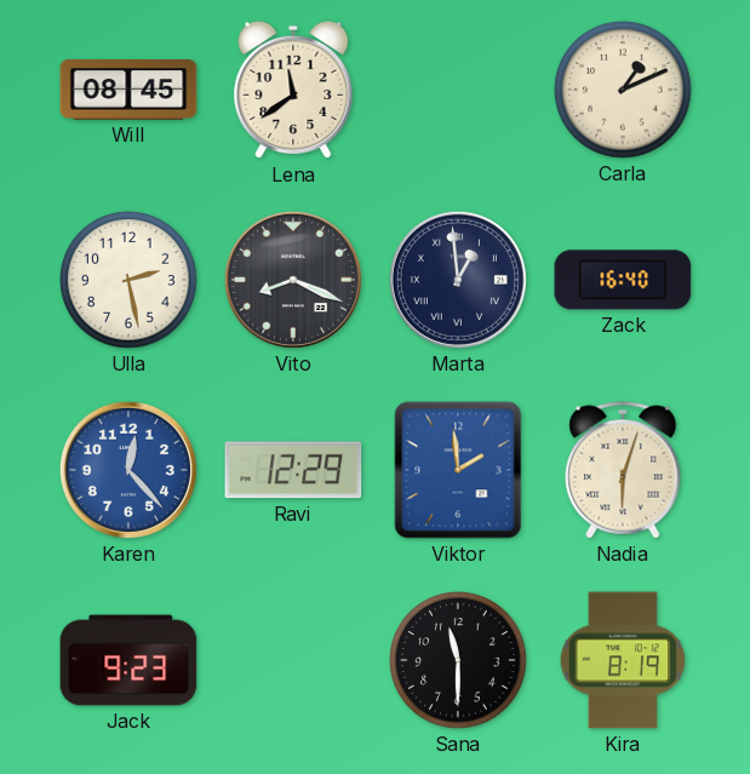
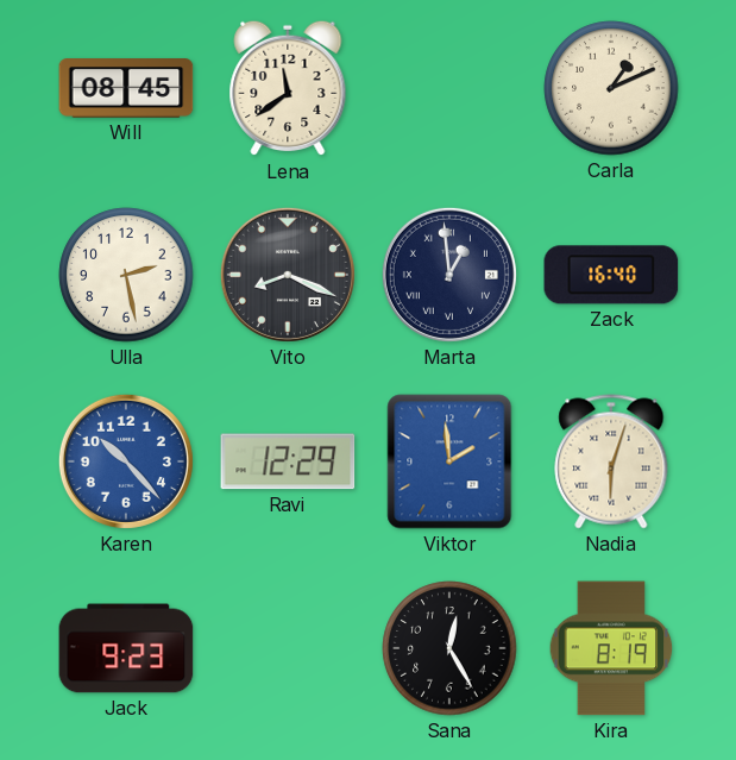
Karen: 12:23 -> 10:23
Sana: 11:30 -> 12:25
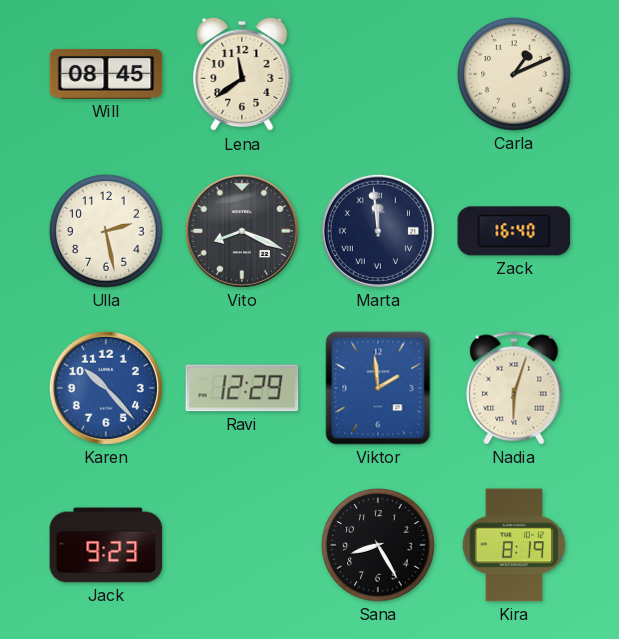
Marta: 12:59 -> 11:59
Sana: 12:25 -> 8:25
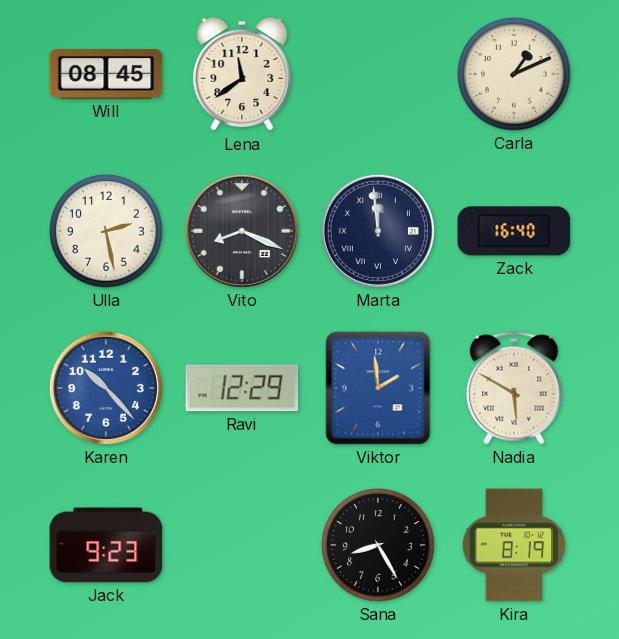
Nadia: 6:03 -> 5:50
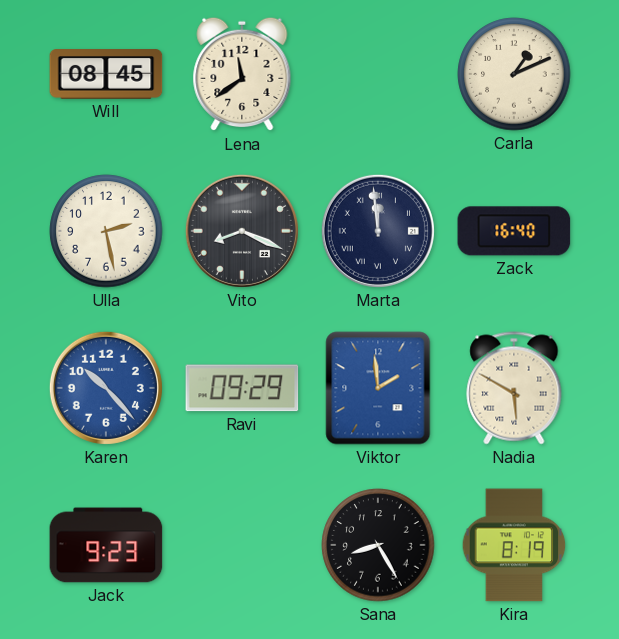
Ravi: 12:29 -> 09:29
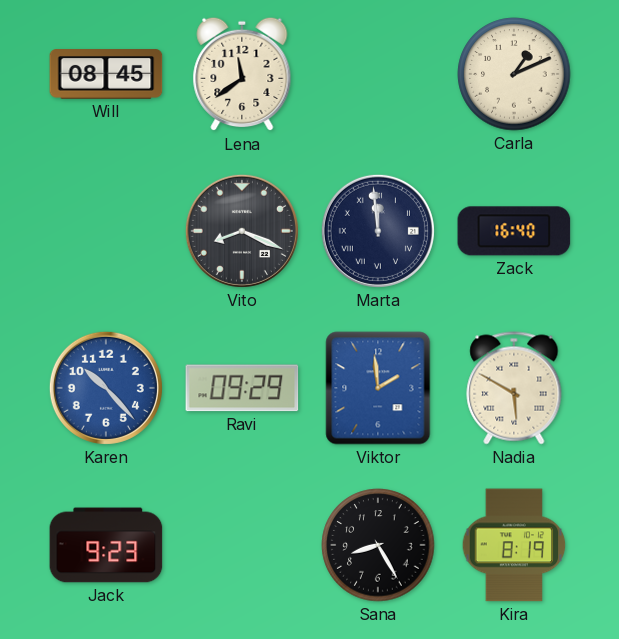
Ulla: 2:28 -> none
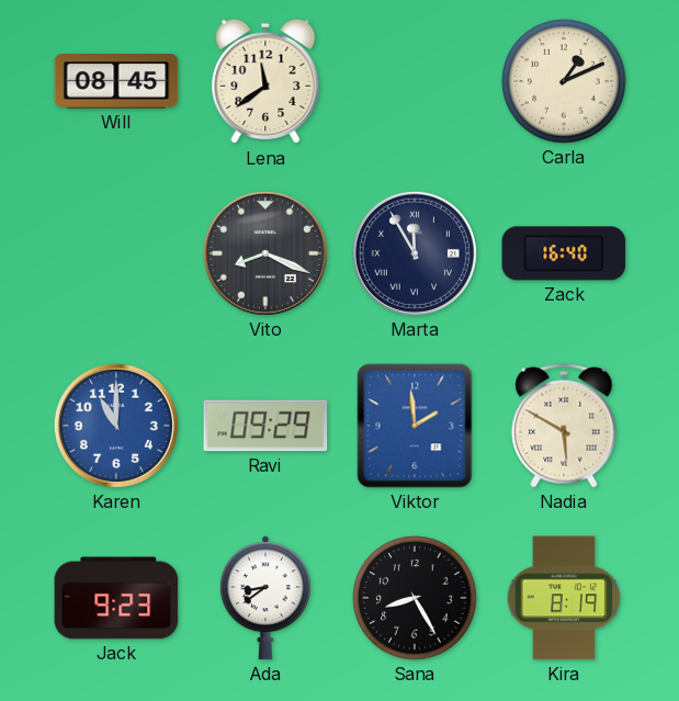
Marta: 11:59 -> 11:55
Karen: 10:23 -> 11:00
Ada: none -> 8:39
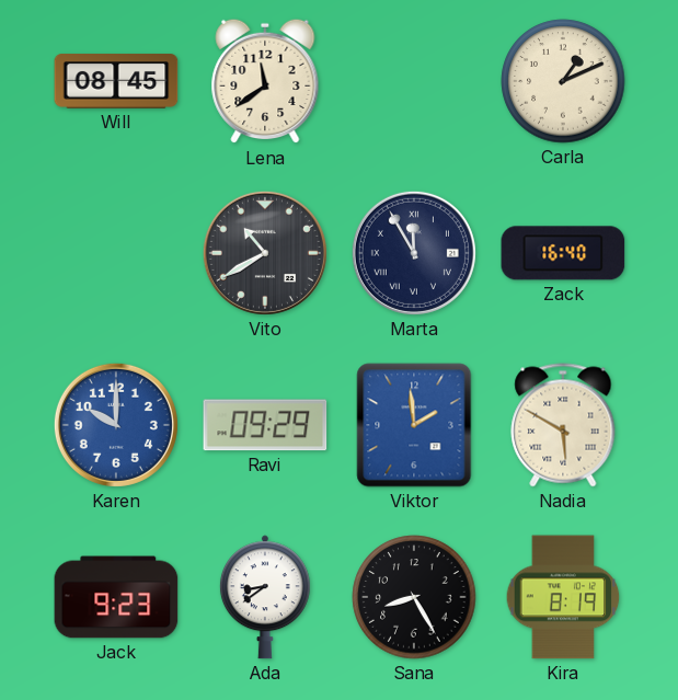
Vito: 8:19 -> 10:40
Karen: 11:00 -> 10:00
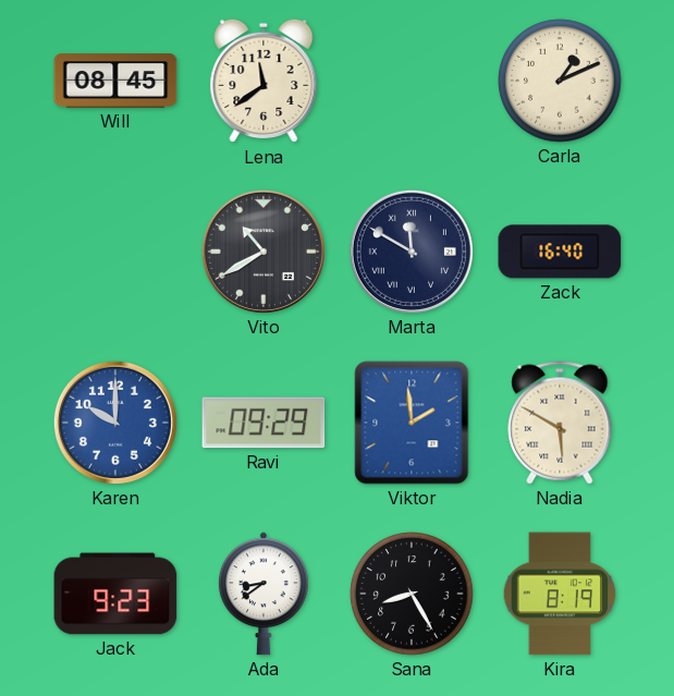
Marta: 11:55 -> 11:50
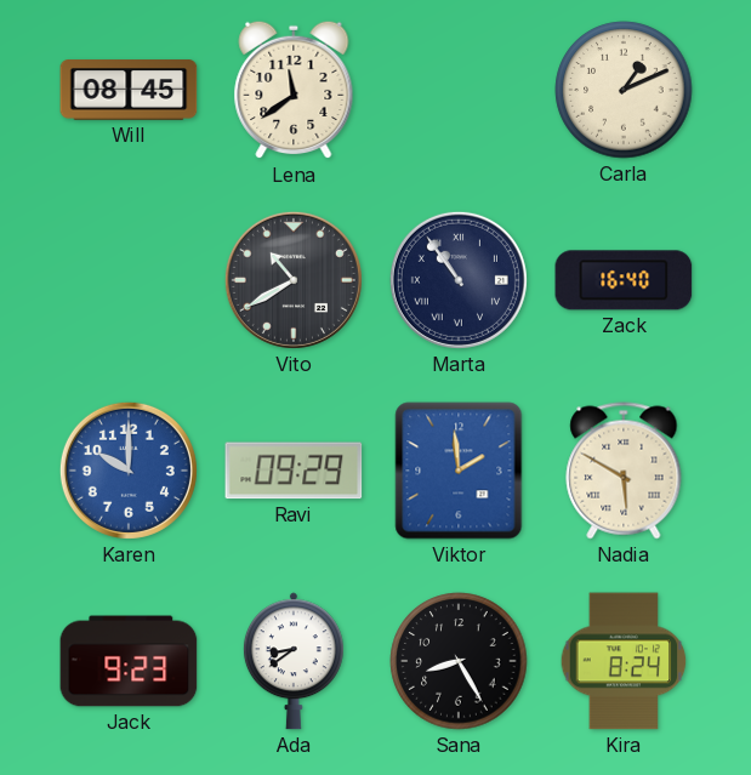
Marta: 11:50 -> 10:54
Kira: 8:19 -> 8:24
